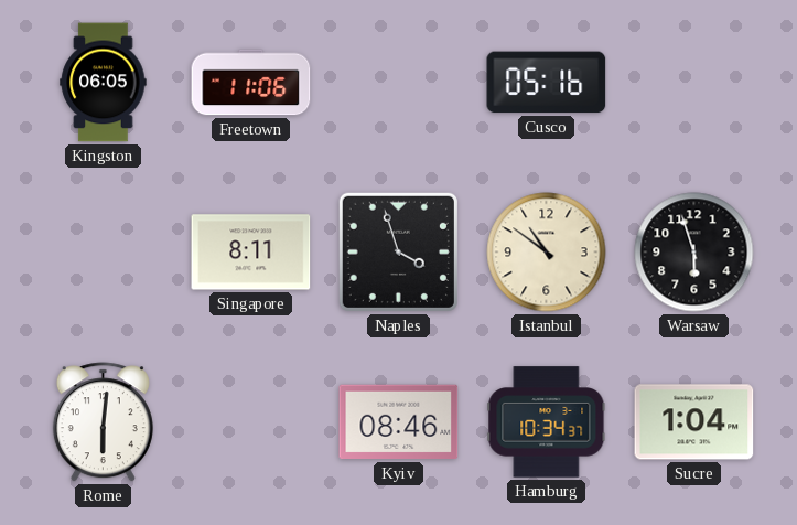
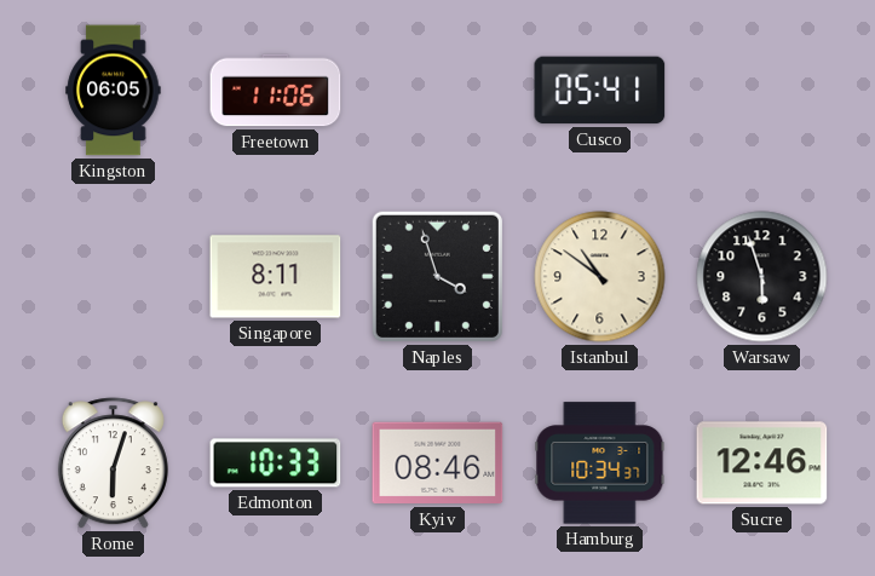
Cusco: 05:16 -> 05:41
Rome: 6:01 -> 6:03
Edmonton: none -> 10:33
Sucre: 1:04 -> 12:46
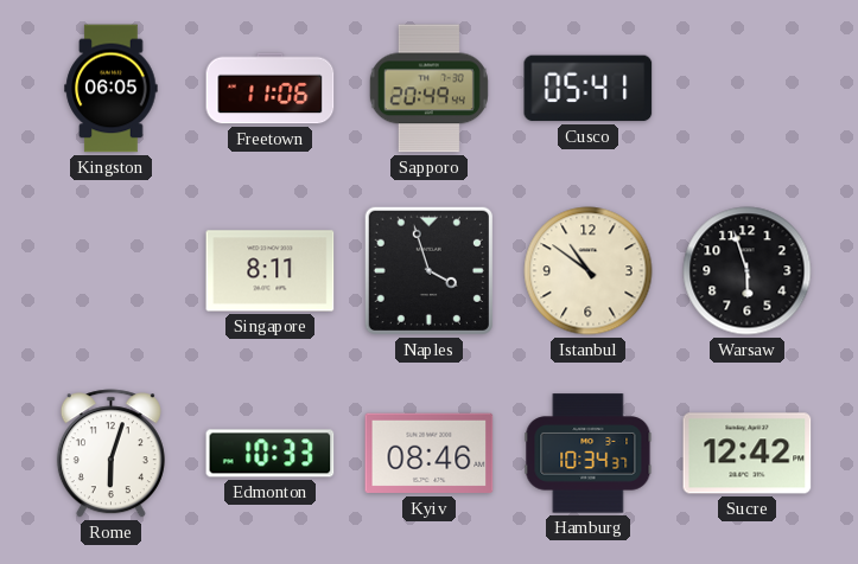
Sapporo: none -> 20:49
Sucre: 12:46 -> 12:42
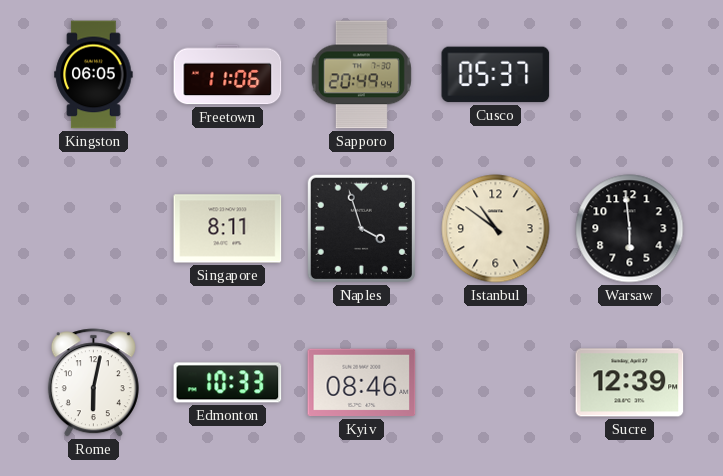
Cusco: 05:41 -> 05:37
Warsaw: 5:57 -> 5:59
Rome: 6:03 -> 6:02
Hamburg: 10:34 -> none
Sucre: 12:42 -> 12:39
